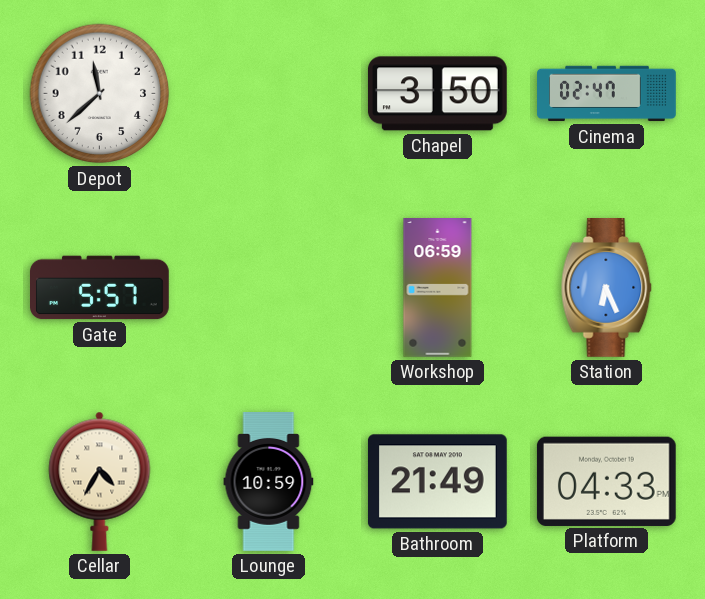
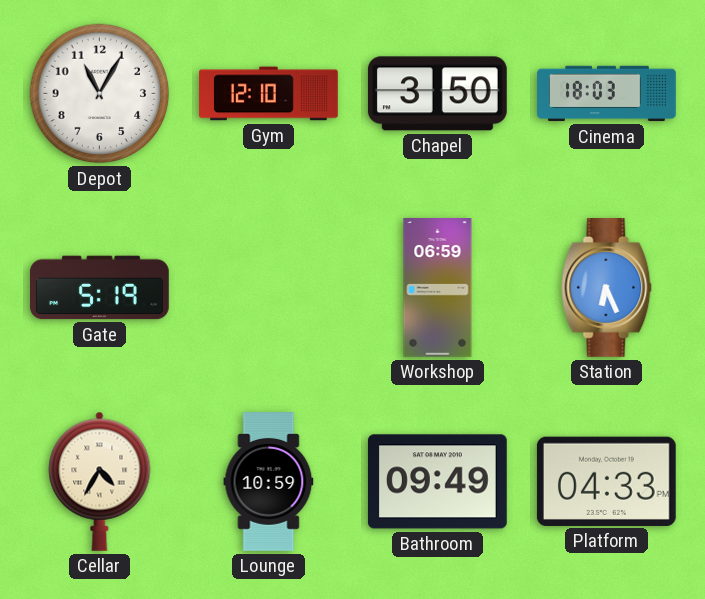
Depot: 11:38 -> 11:05
Gym: none -> 12:10
Cinema: 02:47 -> 18:03
Gate: 5:57 -> 5:19
Bathroom: 21:49 -> 09:49
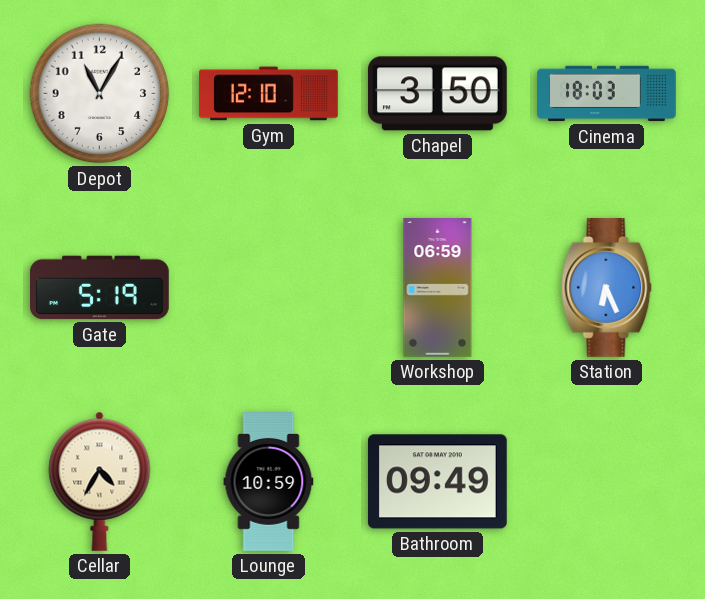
Platform: 04:33 -> none
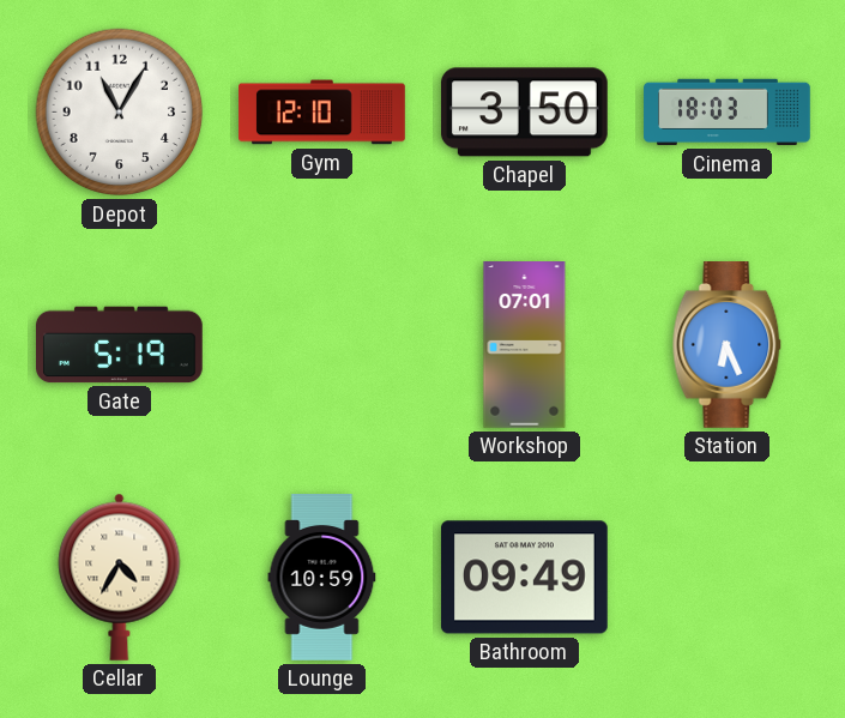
Workshop: 06:59 -> 07:01
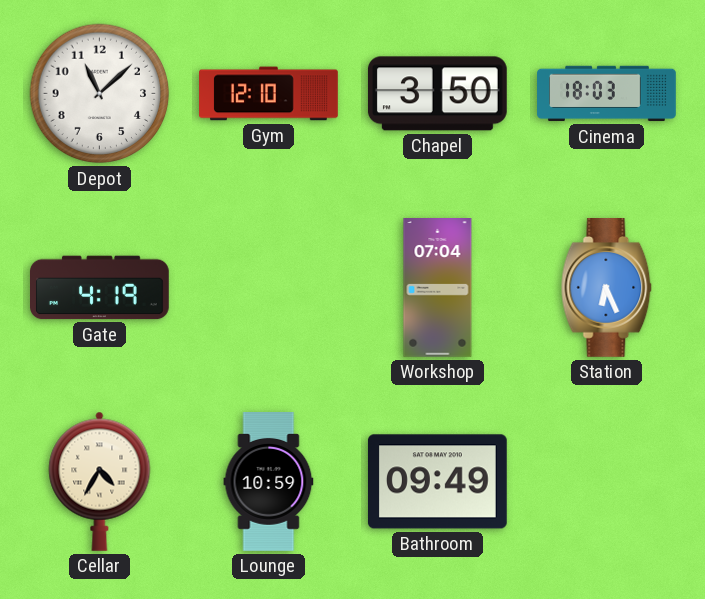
Depot: 11:05 -> 11:08
Gate: 5:19 -> 4:19
Workshop: 07:01 -> 07:04
